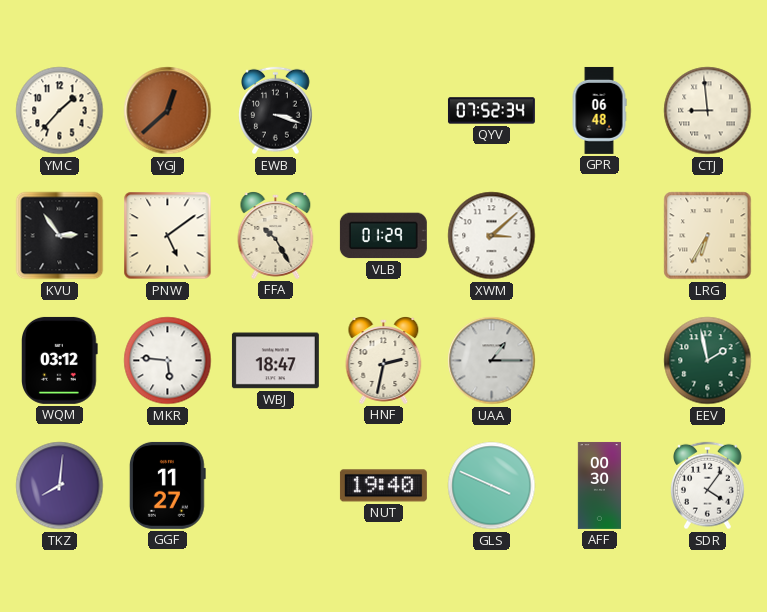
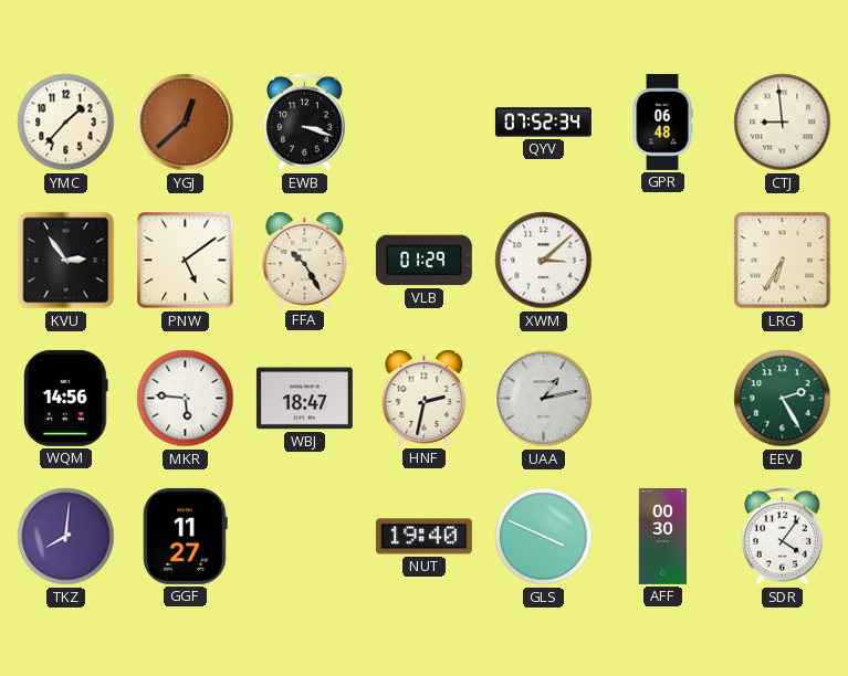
WQM: 03:12 -> 14:56
UAA: 1:15 -> 1:13
EEV: 1:58 -> 2:25
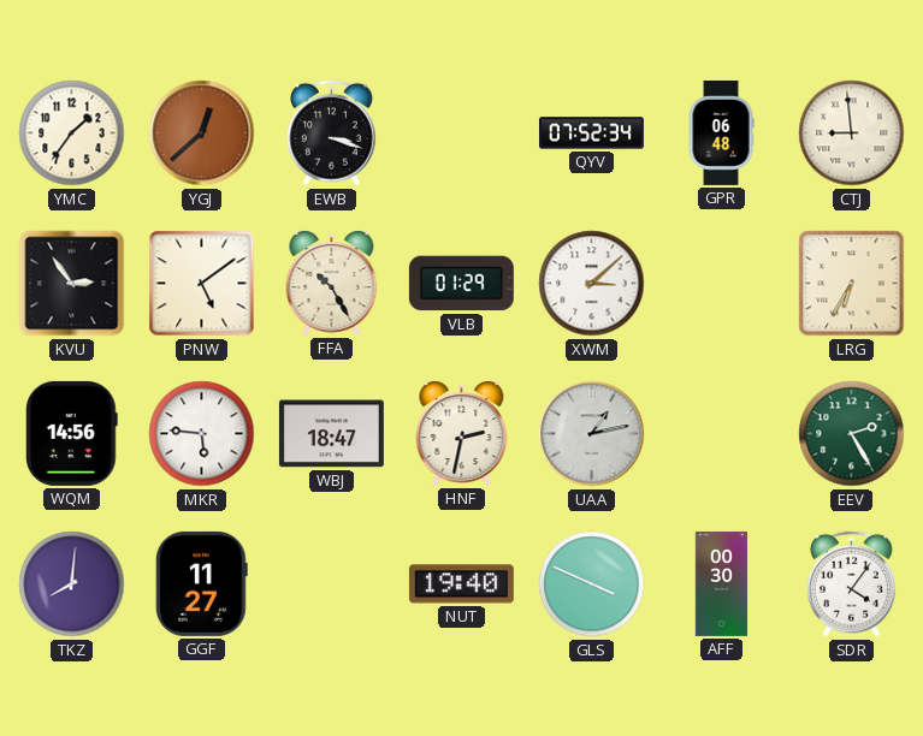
YMC: 1:37 -> 1:36
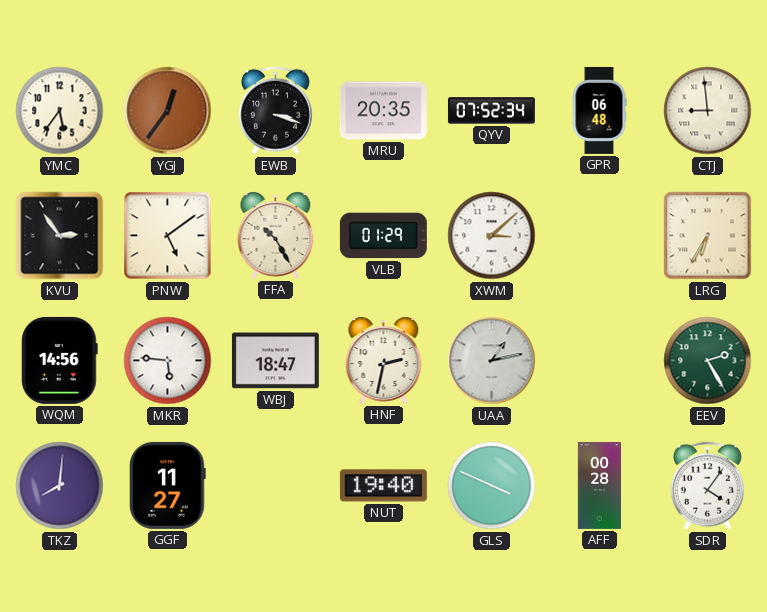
YMC: 1:36 -> 5:36
YGJ: 12:38 -> 12:36
MRU: none -> 20:35
AFF: 00:30 -> 00:28
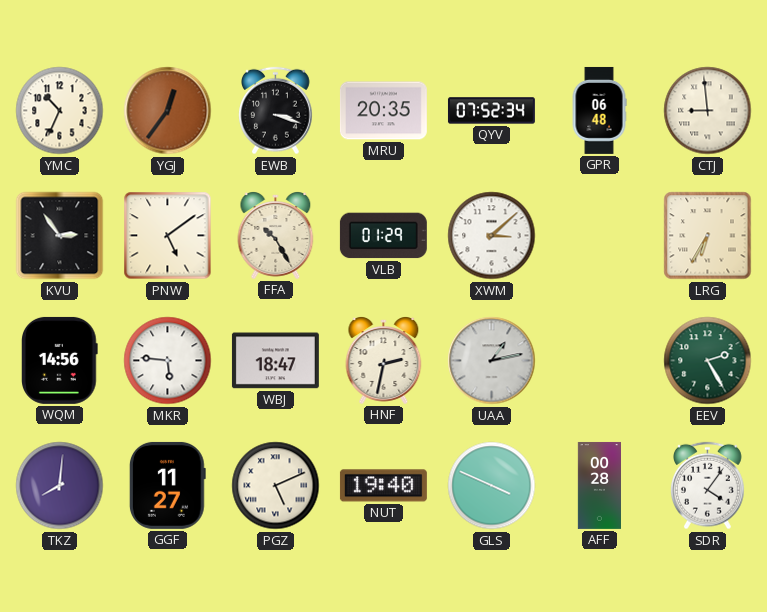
YMC: 5:36 -> 10:34
PGZ: none -> 5:11
